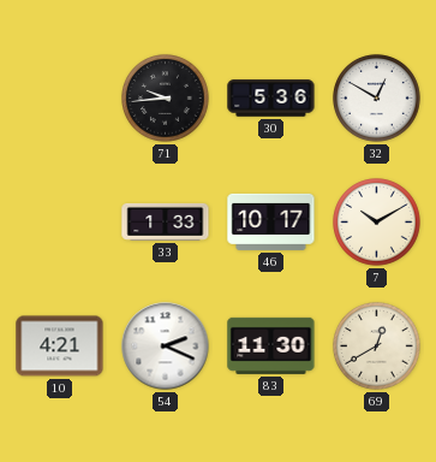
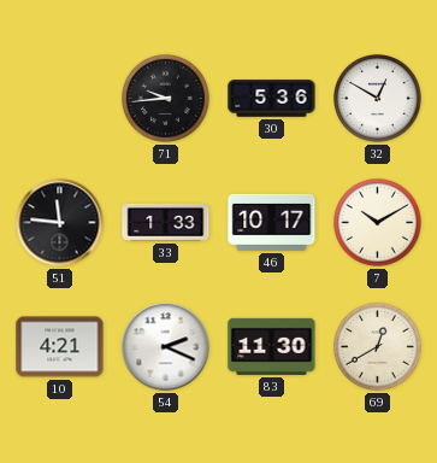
51: none -> 11:46
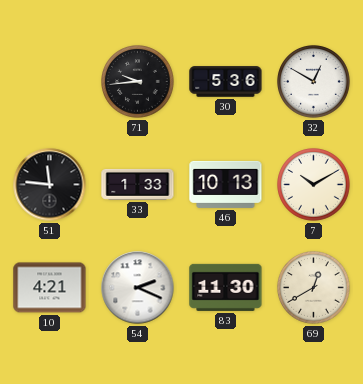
46: 10:17 -> 10:13
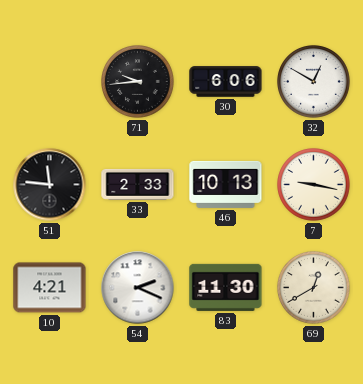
30: 5:36 -> 6:06
33: 1:33 -> 2:33
7: 10:10 -> 9:17
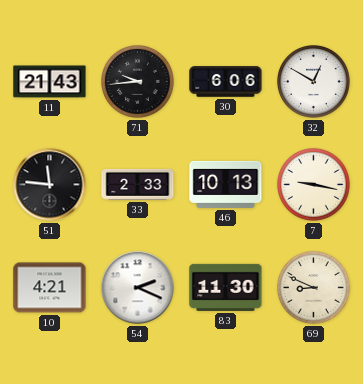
11: none -> 21:43
69: 12:40 -> 8:49
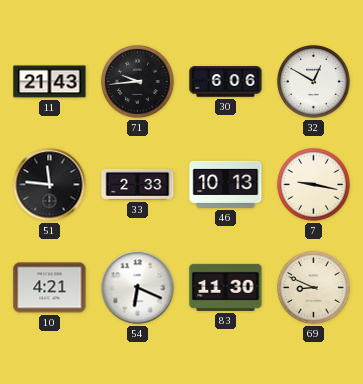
54: 2:19 -> 6:19
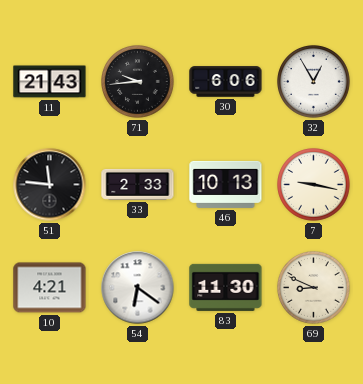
32: 12:50 -> 12:55
54: 6:19 -> 6:21
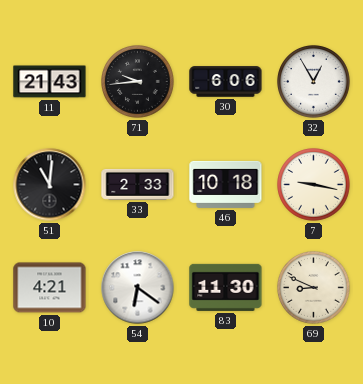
51: 11:46 -> 11:01
46: 10:13 -> 10:18
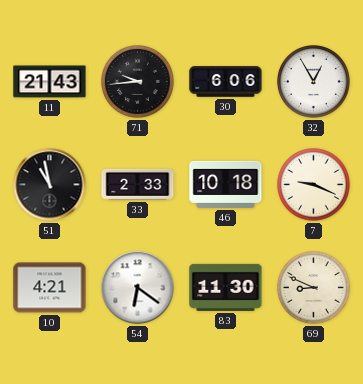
51: 11:01 -> 10:58
7: 9:17 -> 9:19
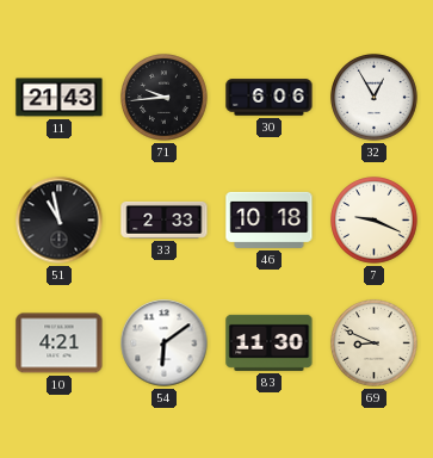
54: 6:21 -> 6:09
